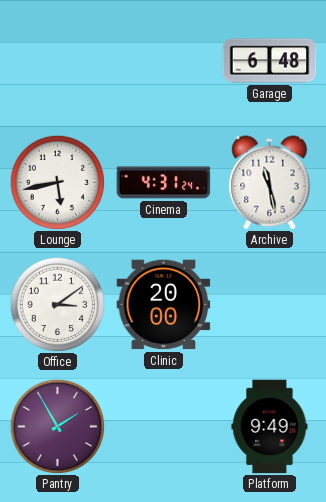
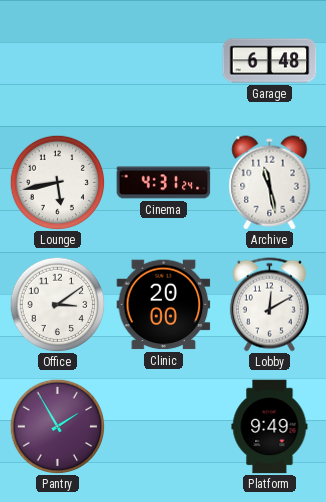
Lobby: none -> 12:10
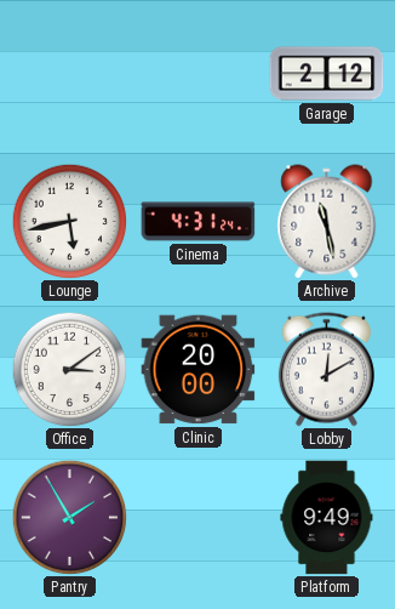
Garage: 6:48 -> 2:12
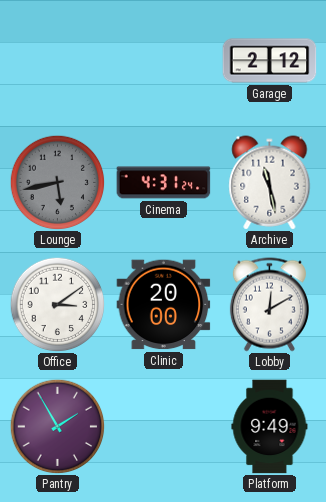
Lounge dial: white -> grey
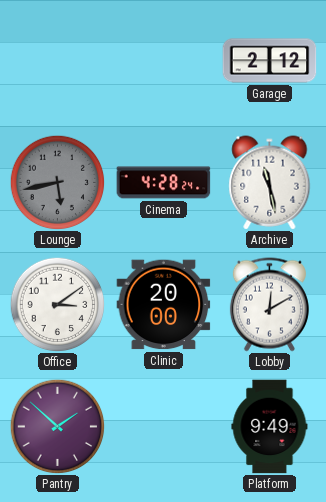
Cinema: 4:31 -> 4:28
Pantry: 1:55 -> 1:52
